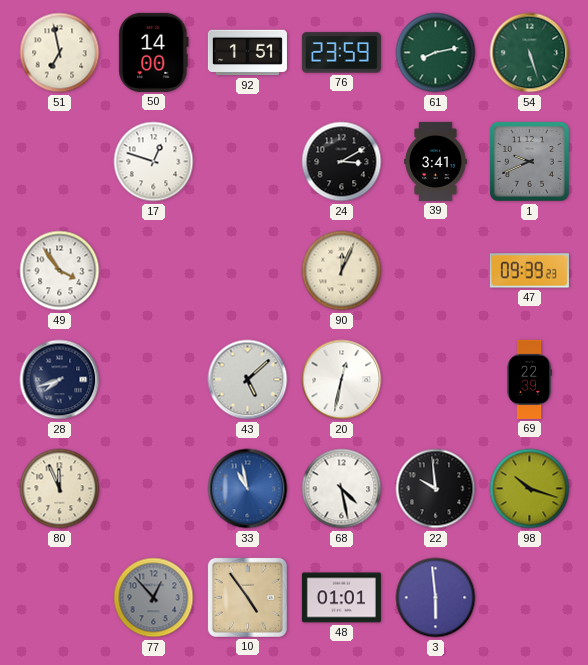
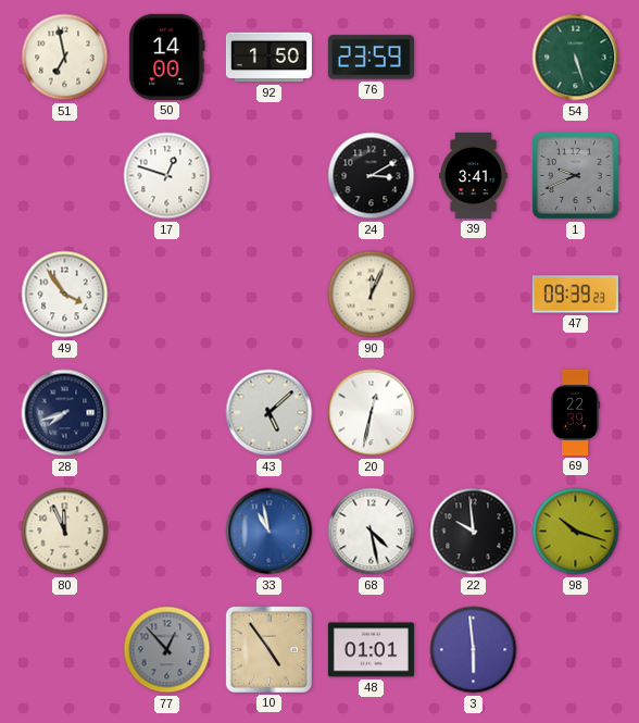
92: 1:51 -> 1:50
61: 8:13 -> none
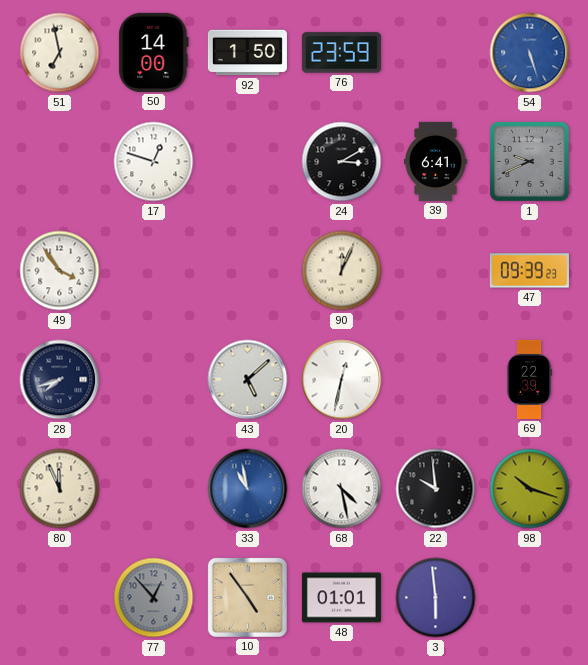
54 dial: green -> blue
39: 3:41 -> 6:41
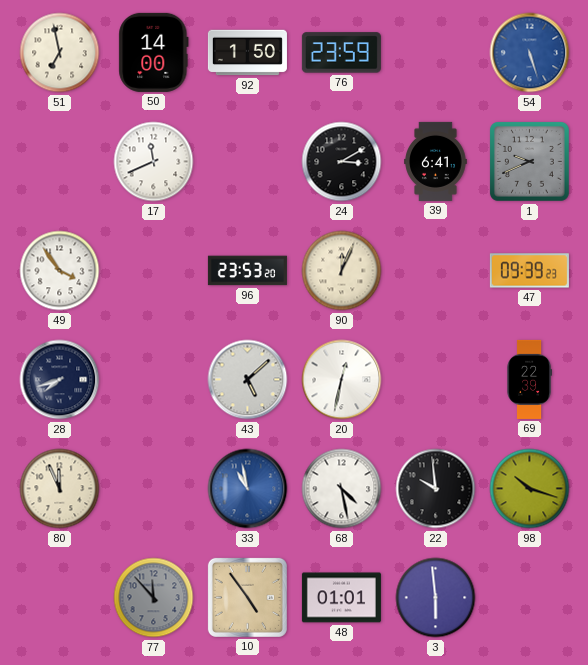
17: 12:48 -> 11:41
96: none -> 23:53
77: 12:53 -> 11:53
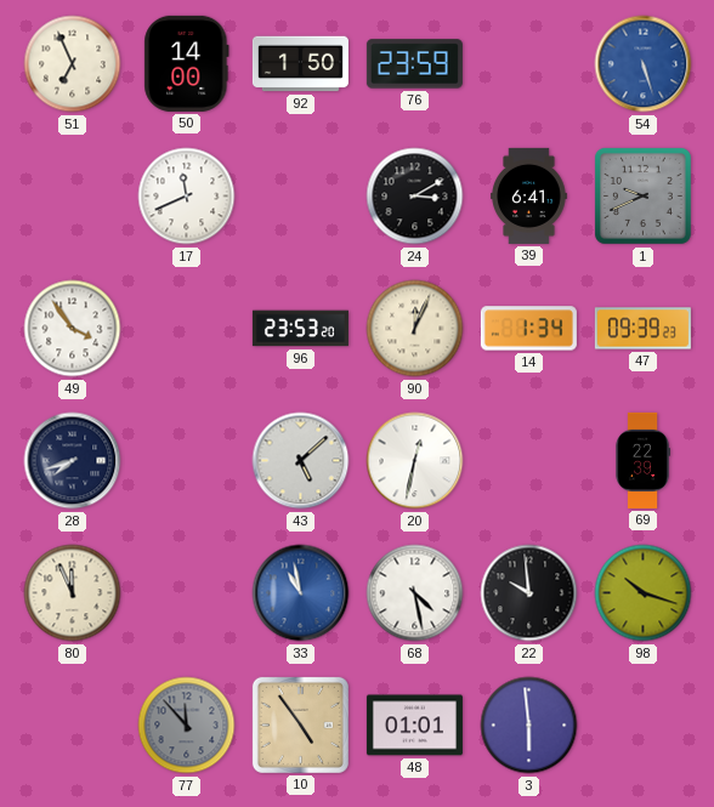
51: 6:58 -> 6:56
14: none -> 1:34
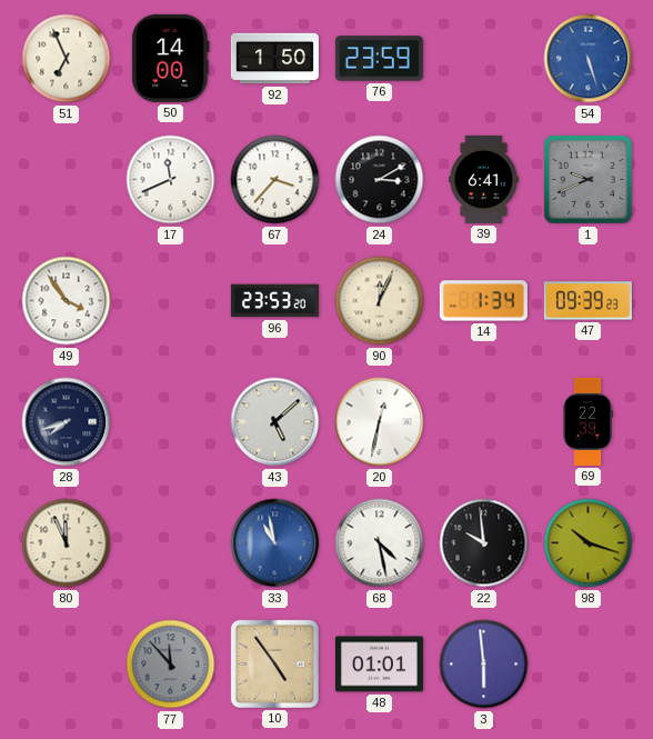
67: none -> 3:37
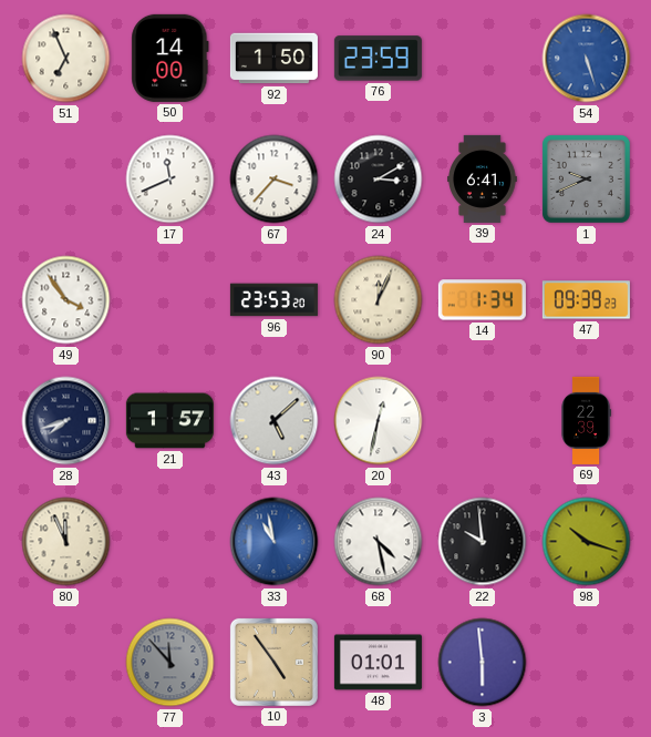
21: none -> 1:57
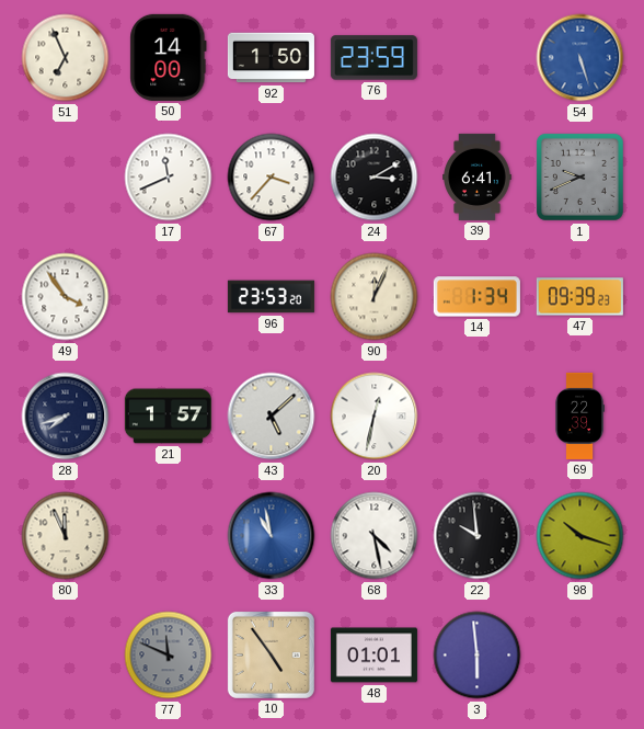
77: 11:53 -> 11:49
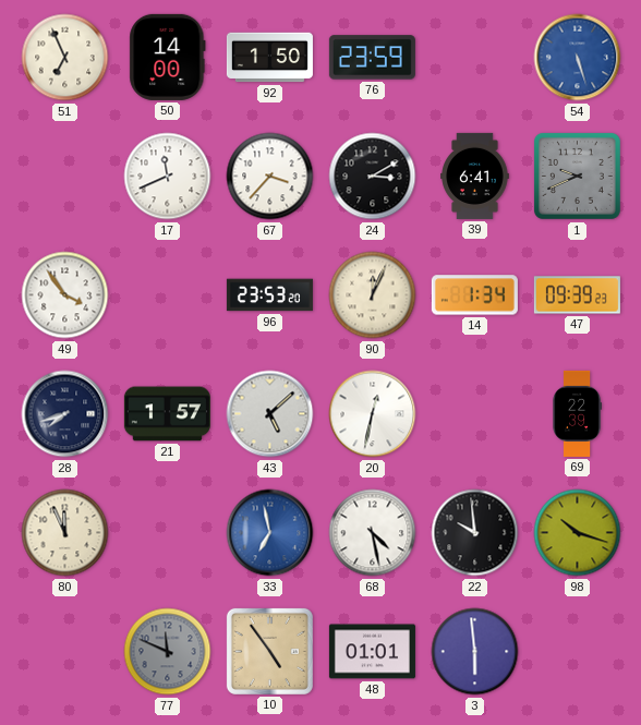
33: 10:58 -> 6:58
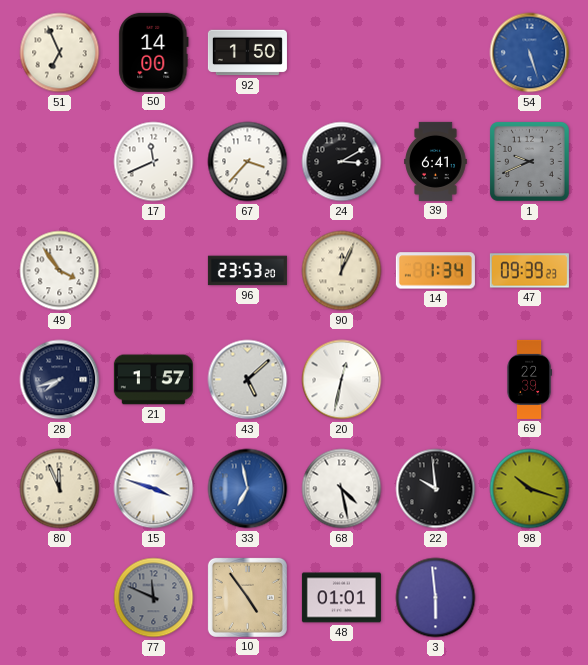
76: 23:59 -> none
15: none -> 3:48
